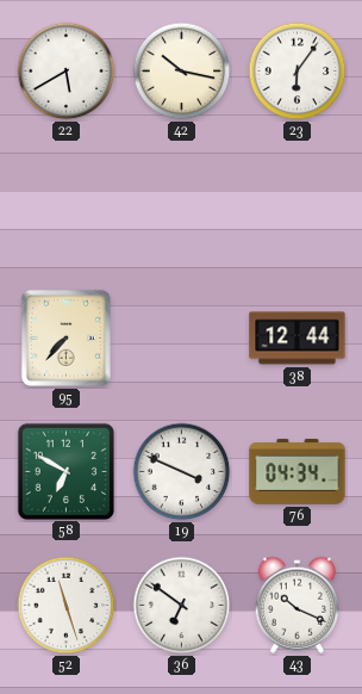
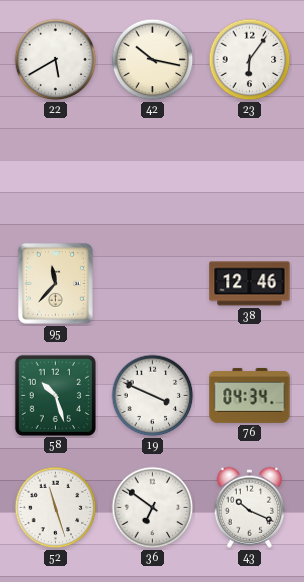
95: 7:37 -> 11:37
38: 12:44 -> 12:46
58: 6:50 -> 10:27
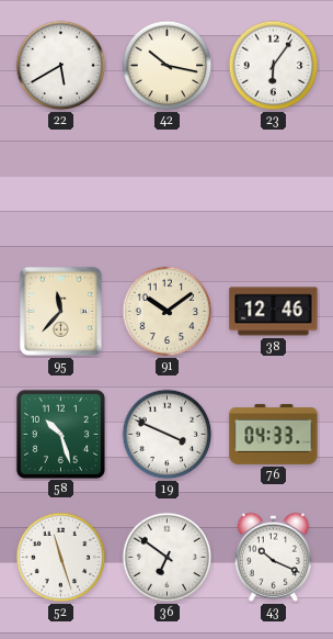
91: none -> 10:09
76: 04:34 -> 04:33
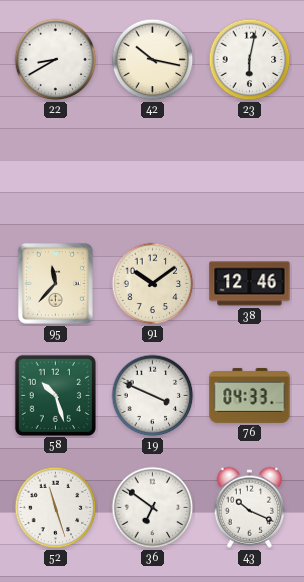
22: 5:40 -> 8:40
23: 6:06 -> 6:02
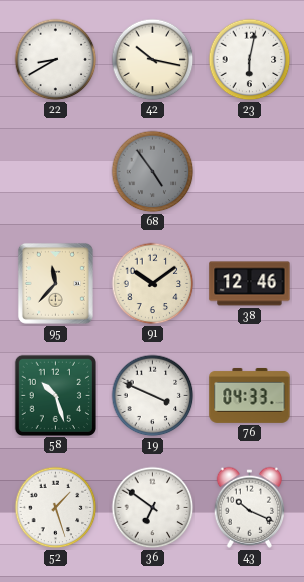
68: none -> 4:54
52: 11:27 -> 1:27
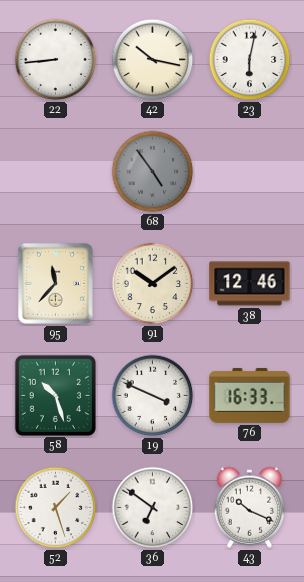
22: 8:40 -> 8:44
76: 04:33 -> 16:33
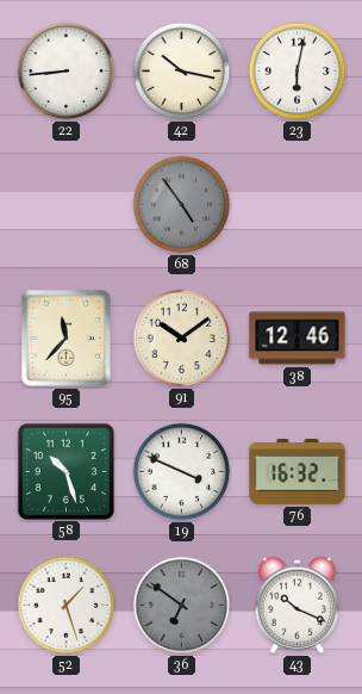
76: 16:33 -> 16:32
36 dial: white -> grey
